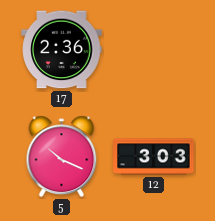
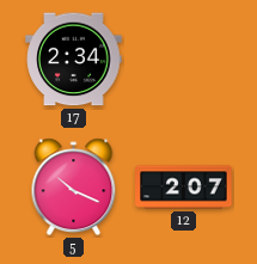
17: 2:36 -> 2:34
12: 3:03 -> 2:07
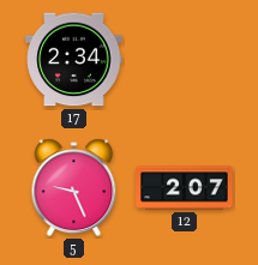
5: 10:19 -> 9:26
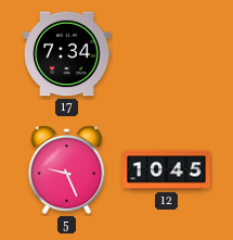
17: 2:34 -> 7:34
12: 2:07 -> 10:45
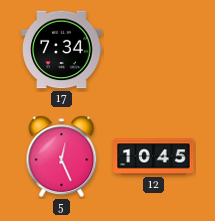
5: 9:26 -> 12:26
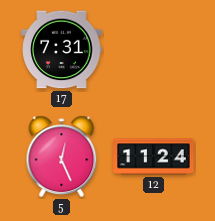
17: 7:34 -> 7:31
12: 10:45 -> 11:24
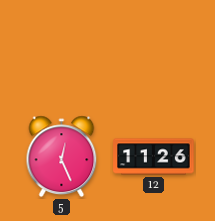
17: 7:31 -> none
12: 11:24 -> 11:26
